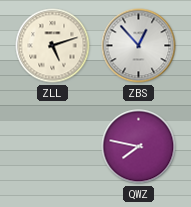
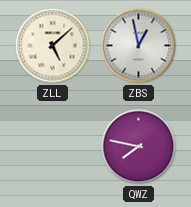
ZLL: 5:12 -> 5:08
ZBS: 12:53 -> 12:58
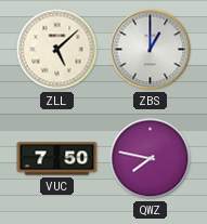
ZBS: 12:58 -> 1:00
VUC: none -> 7:50
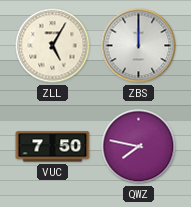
ZLL: 5:08 -> 5:05
ZBS: 1:00 -> 12:00
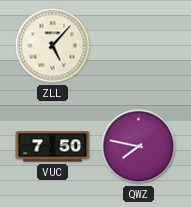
ZLL: 5:05 -> 5:07
ZBS: 12:00 -> none
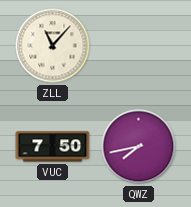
ZLL: 5:07 -> 11:07
QWZ: 7:47 -> 7:43
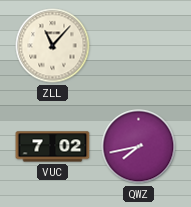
VUC: 7:50 -> 7:02
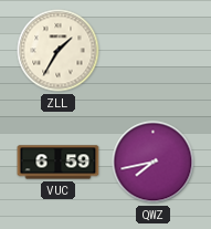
ZLL: 11:07 -> 1:35
VUC: 7:02 -> 6:59
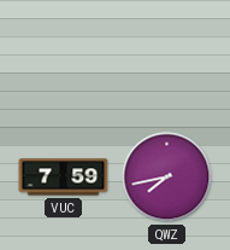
ZLL: 1:35 -> none
VUC: 6:59 -> 7:59
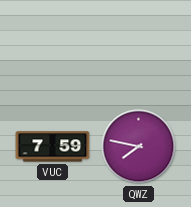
QWZ: 7:43 -> 7:47
